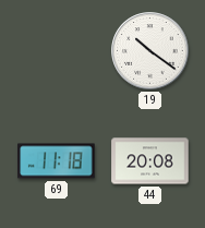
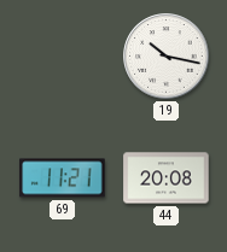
19: 10:21 -> 10:17
69: 11:18 -> 11:21
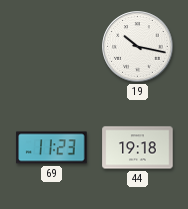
69: 11:21 -> 11:23
44: 20:08 -> 19:18
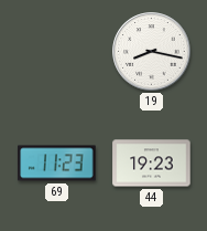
19: 10:17 -> 8:17
44: 19:18 -> 19:23
